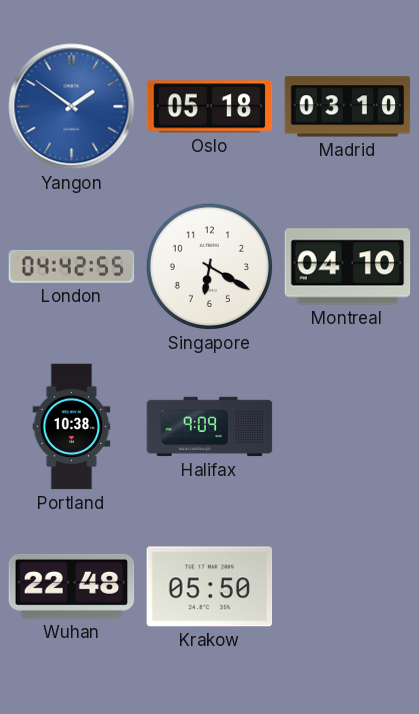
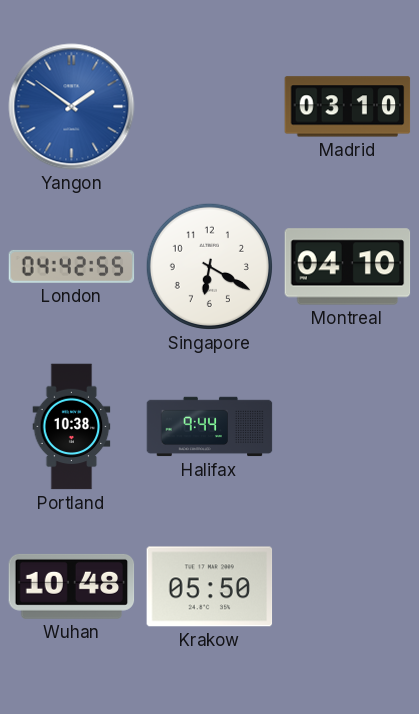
Oslo: 05:18 -> none
Halifax: 9:09 -> 9:44
Wuhan: 22:48 -> 10:48
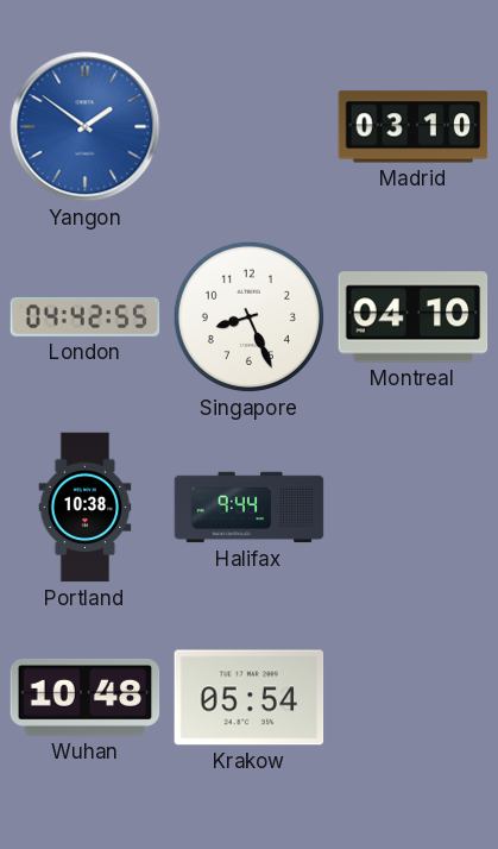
Singapore: 6:20 -> 8:26
Krakow: 05:50 -> 05:54
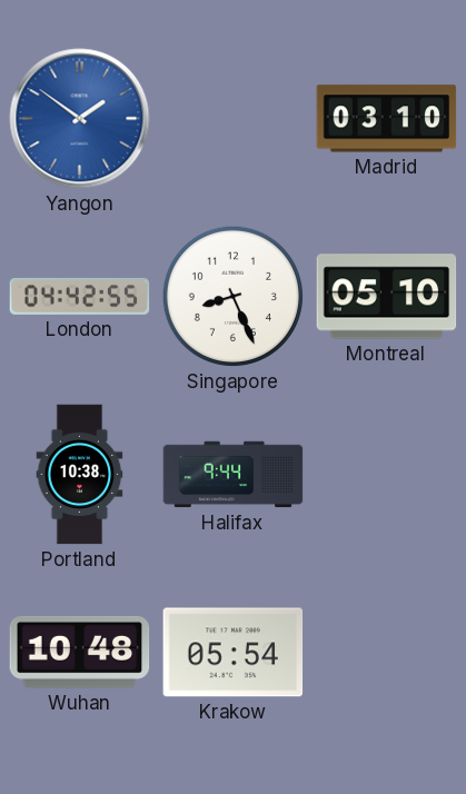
Montreal: 04:10 -> 05:10
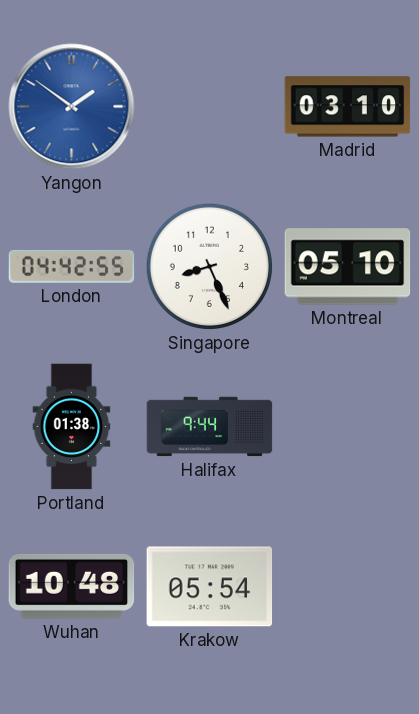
Portland: 10:38 -> 01:38
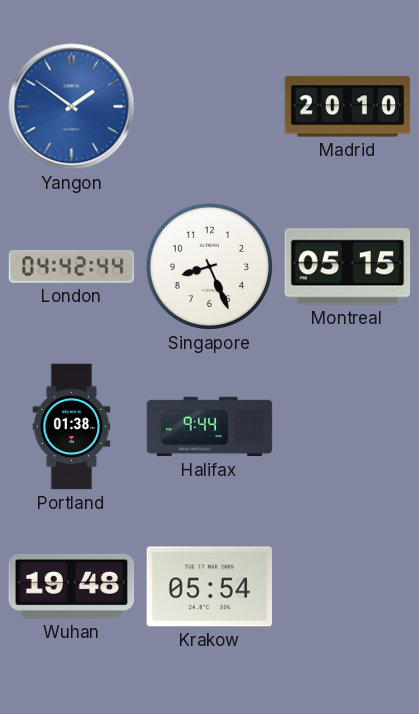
Madrid: 03:10 -> 20:10
London: 04:42:55 -> 04:42:44
Montreal: 05:10 -> 05:15
Wuhan: 10:48 -> 19:48
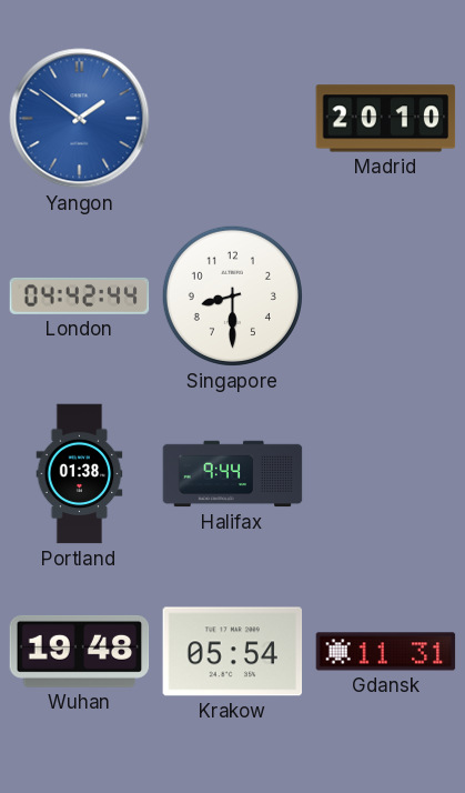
Singapore: 8:26 -> 8:30
Montreal: 05:15 -> none
Gdansk: none -> 11:31
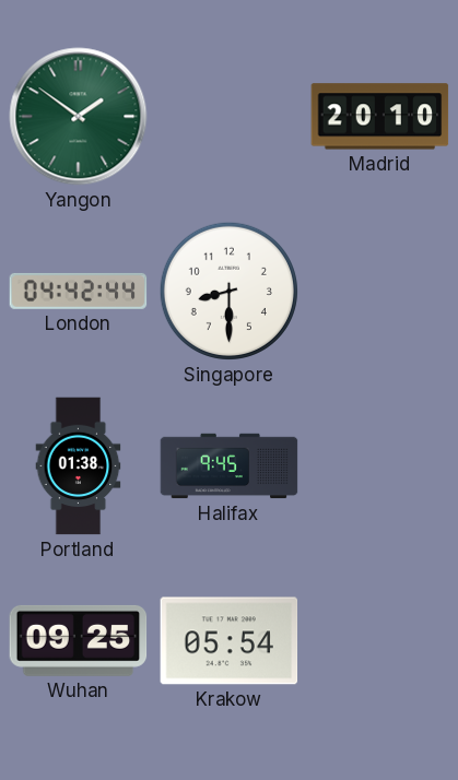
Yangon dial: blue -> green
Halifax: 9:44 -> 9:45
Wuhan: 19:48 -> 09:25
Gdansk: 11:31 -> none
